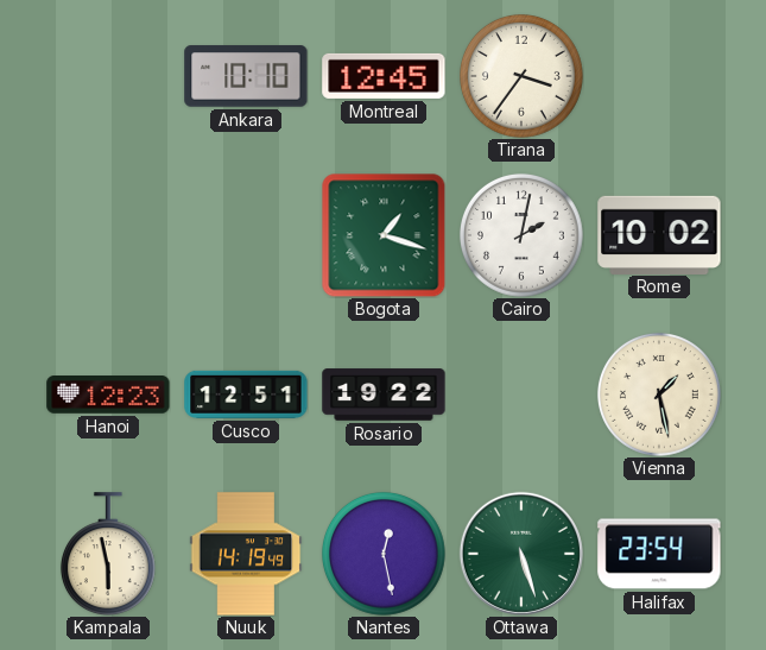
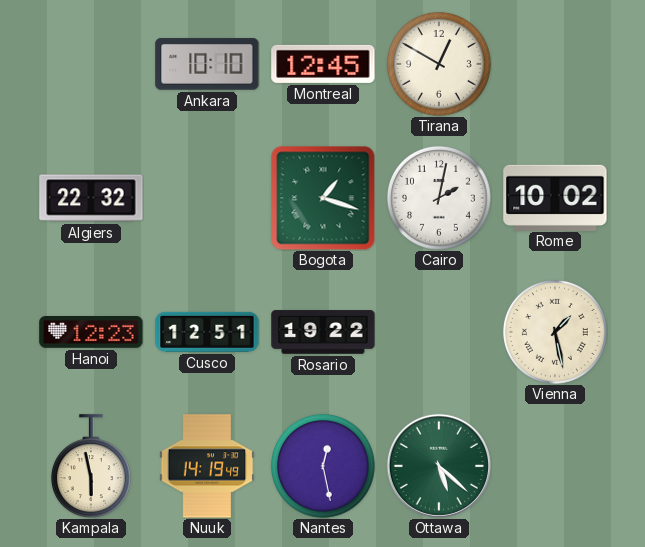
Tirana: 3:36 -> 12:50
Algiers: none -> 22:32
Ottawa: 5:27 -> 5:22
Halifax: 23:54 -> none
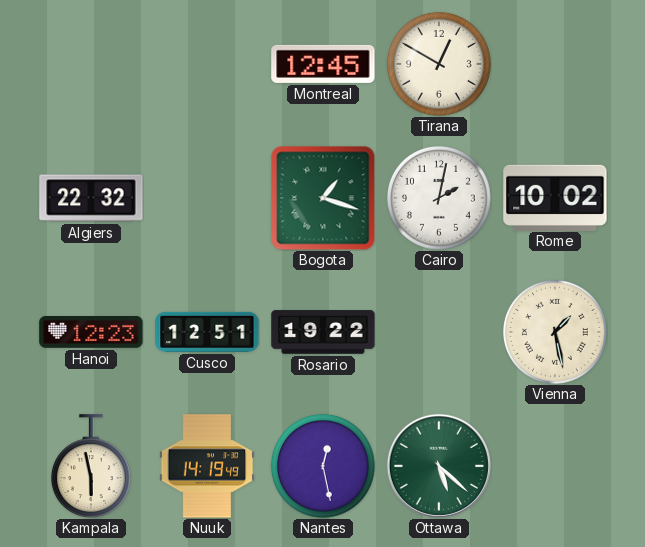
Ankara: 10:10 -> none
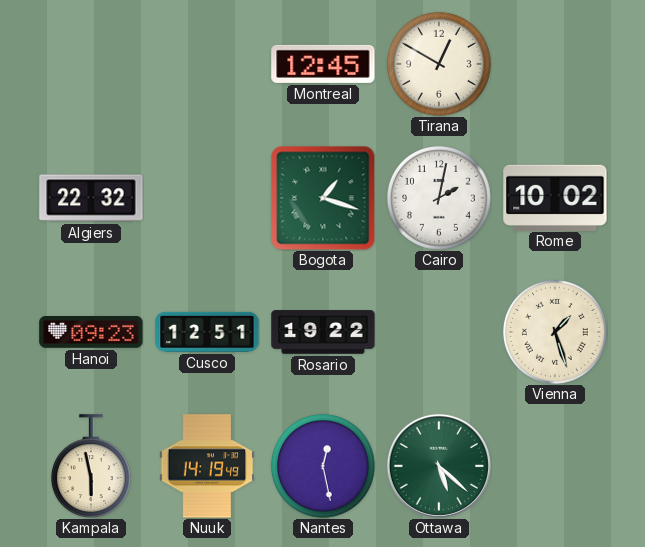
Hanoi: 12:23 -> 09:23
Vienna: 1:28 -> 1:27
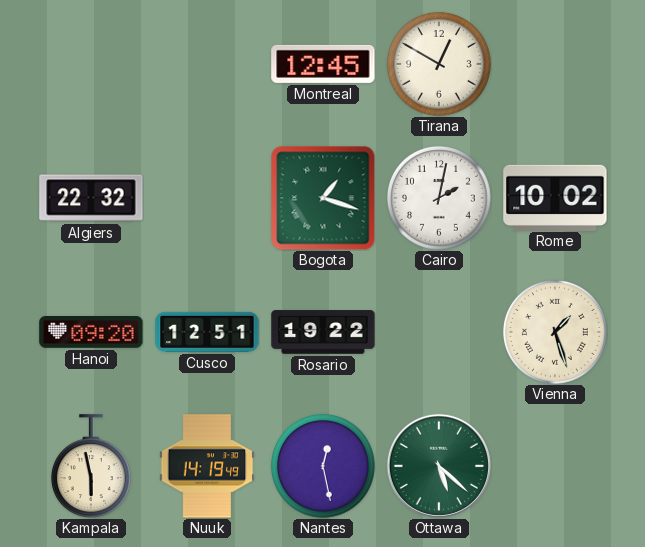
Hanoi: 09:23 -> 09:20
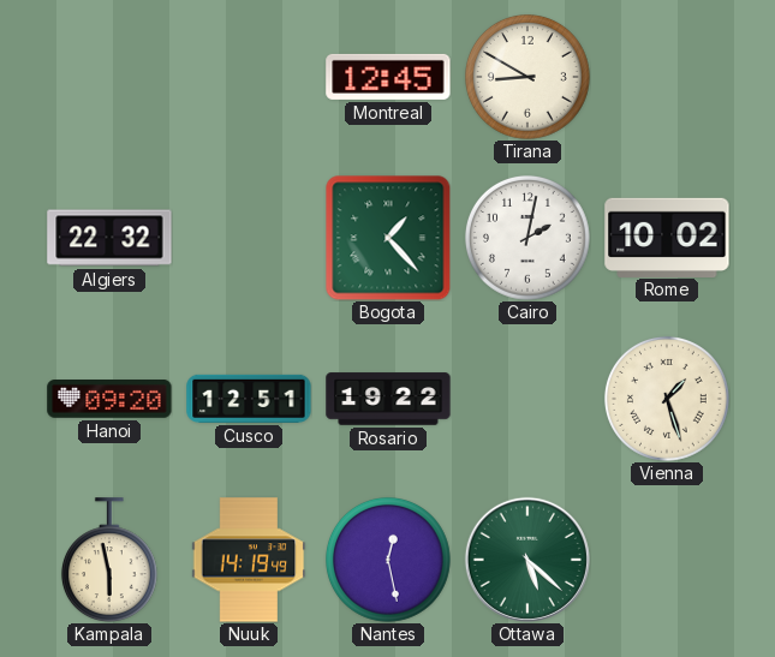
Tirana: 12:50 -> 8:50
Bogota: 1:18 -> 1:23
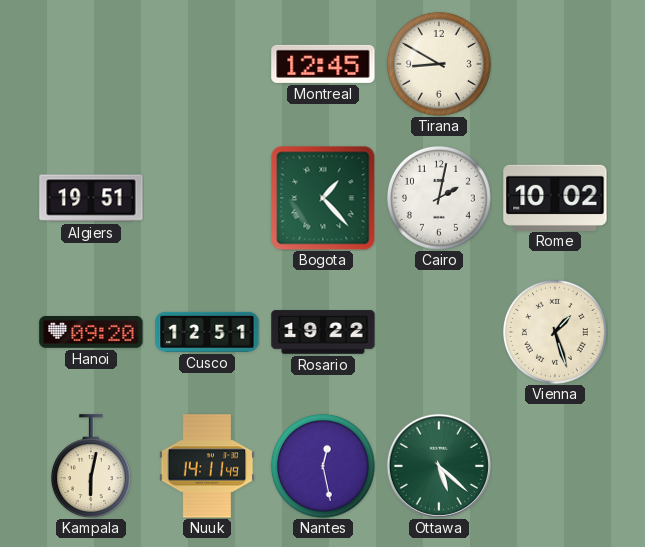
Algiers: 22:32 -> 19:51
Kampala: 5:58 -> 6:02
Nuuk: 14:19 -> 14:11
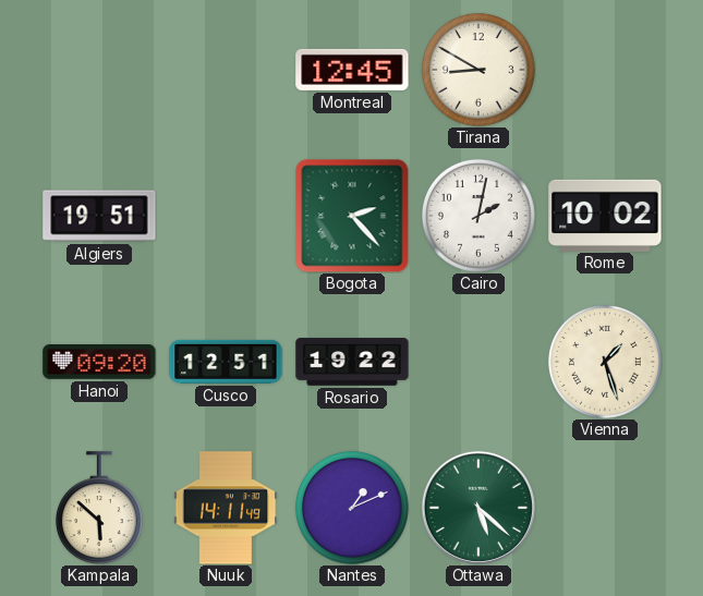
Bogota: 1:23 -> 2:23
Kampala: 6:02 -> 5:52
Nantes: 12:28 -> 1:11
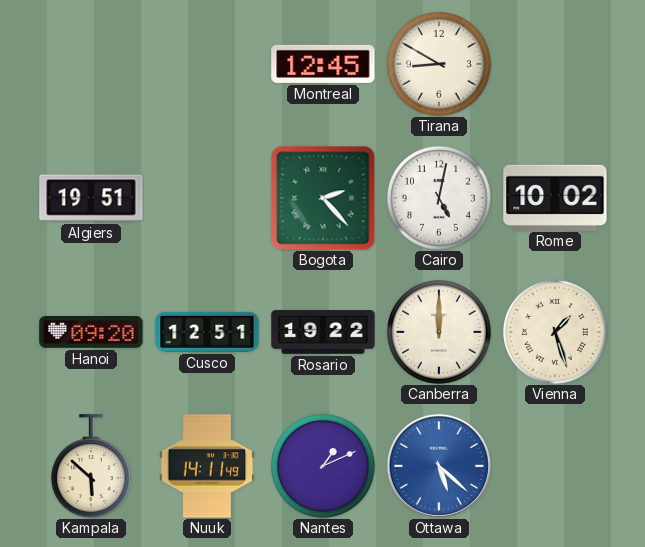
Cairo: 2:02 -> 5:02
Canberra: none -> 12:00
Ottawa dial: green -> blue
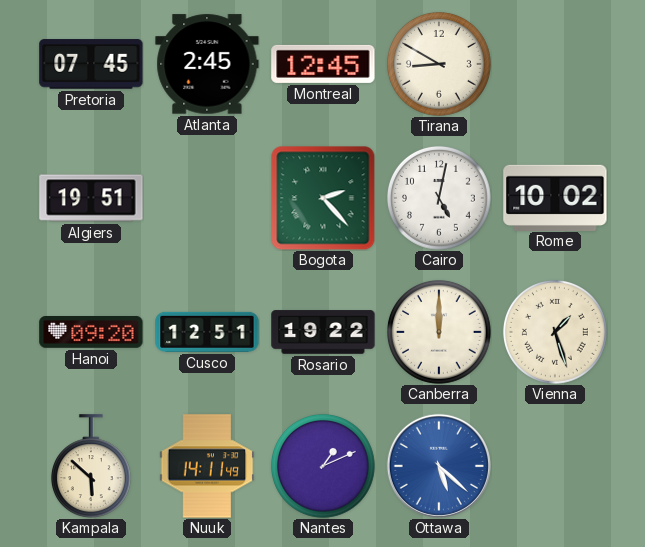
Pretoria: none -> 07:45
Atlanta: none -> 2:45
